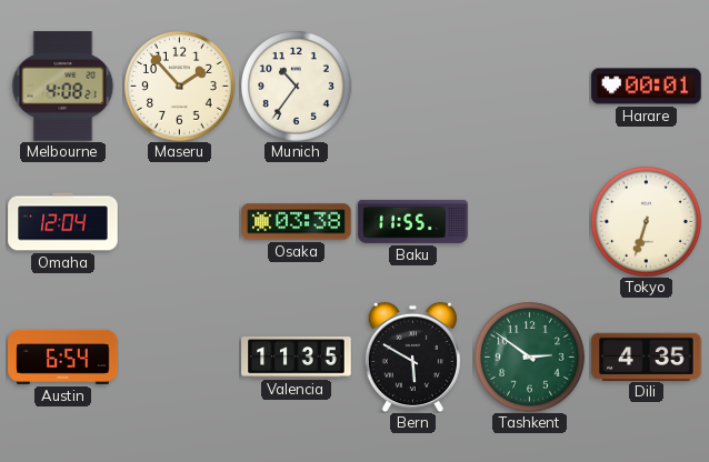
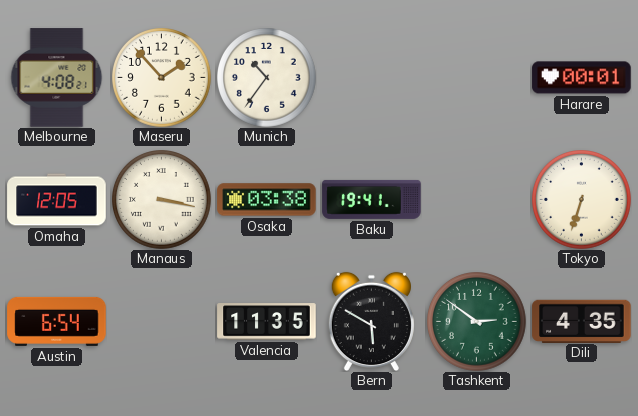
Omaha: 12:04 -> 12:05
Manaus: none -> 3:17
Baku: 11:55 -> 19:41
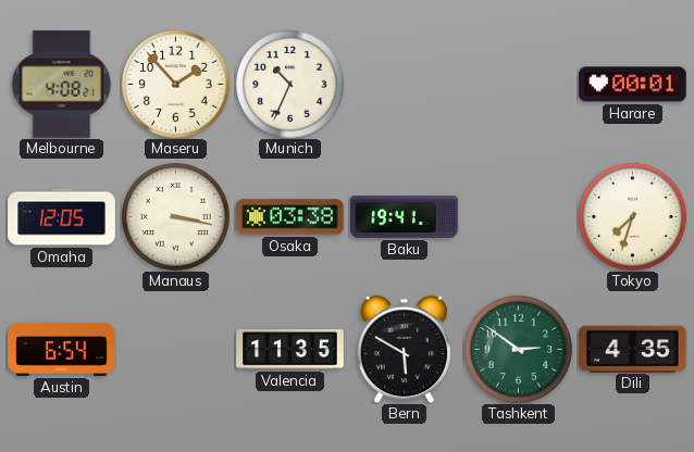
Munich: 10:36 -> 10:34
Tokyo: 6:33 -> 7:33
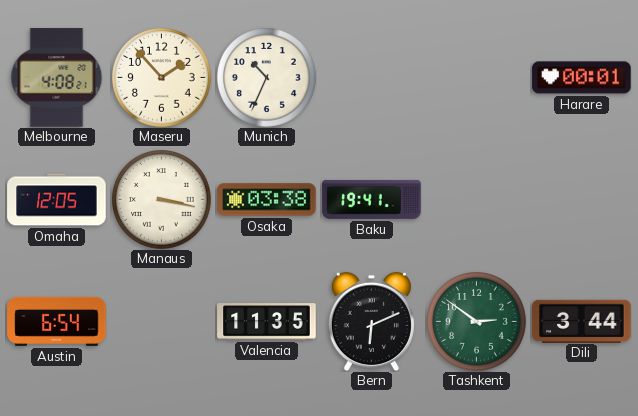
Tokyo: 7:33 -> none
Bern: 5:50 -> 6:11
Dili: 4:35 -> 3:44
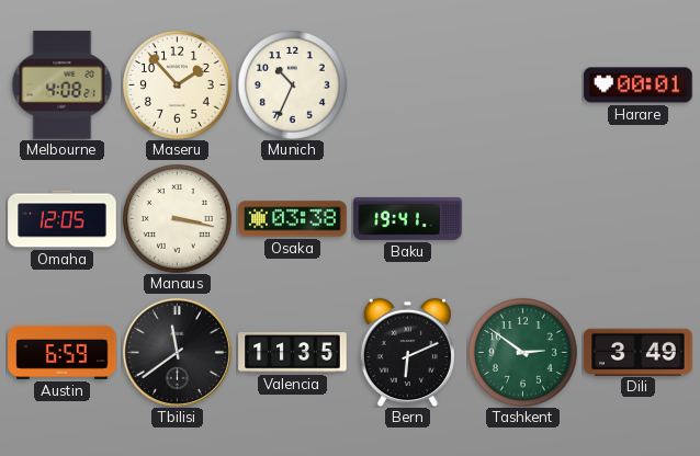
Austin: 6:54 -> 6:59
Tbilisi: none -> 11:39
Dili: 3:44 -> 3:49
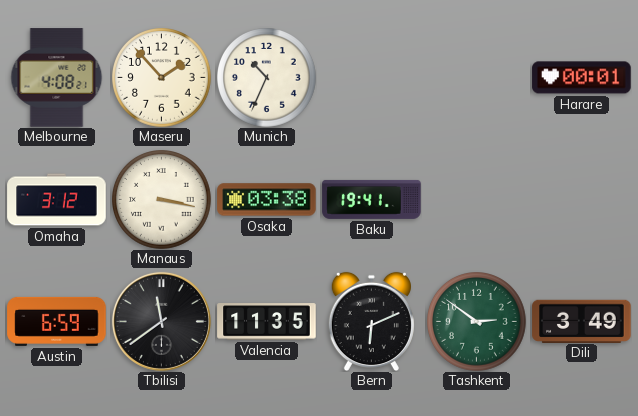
Omaha: 12:05 -> 3:12
